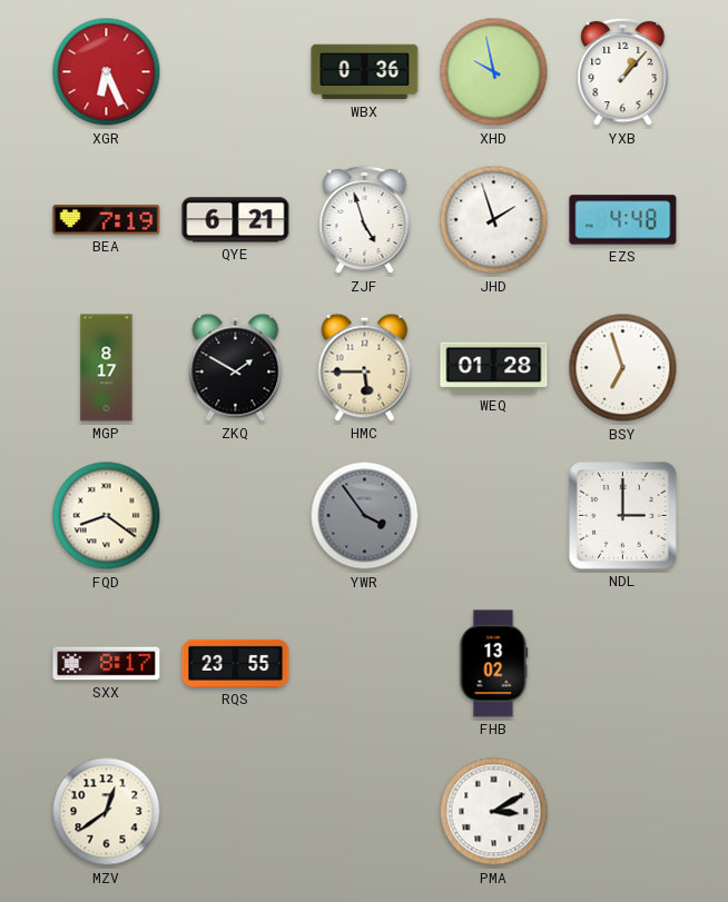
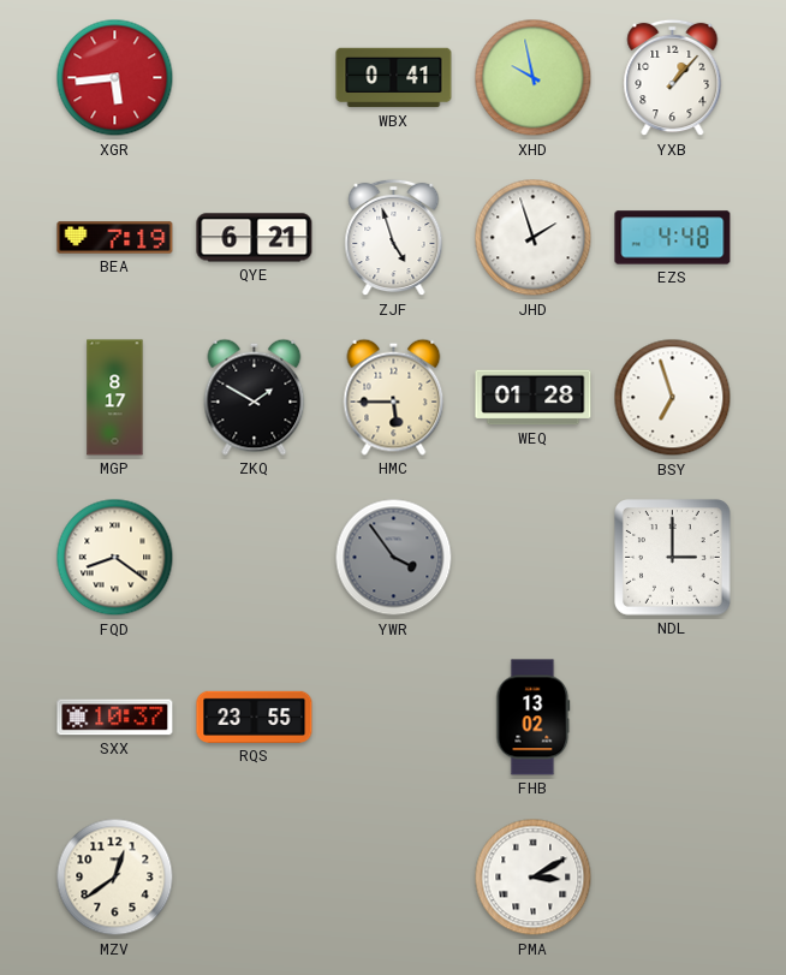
XGR: 6:26 -> 5:44
WBX: 0:36 -> 0:41
SXX: 8:17 -> 10:37
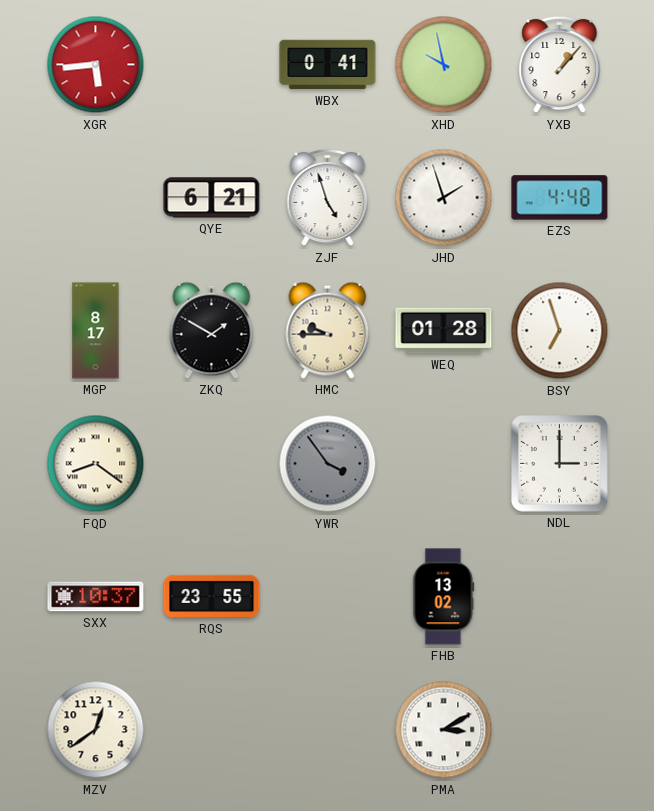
BEA: 7:19 -> none
HMC: 5:45 -> 9:45
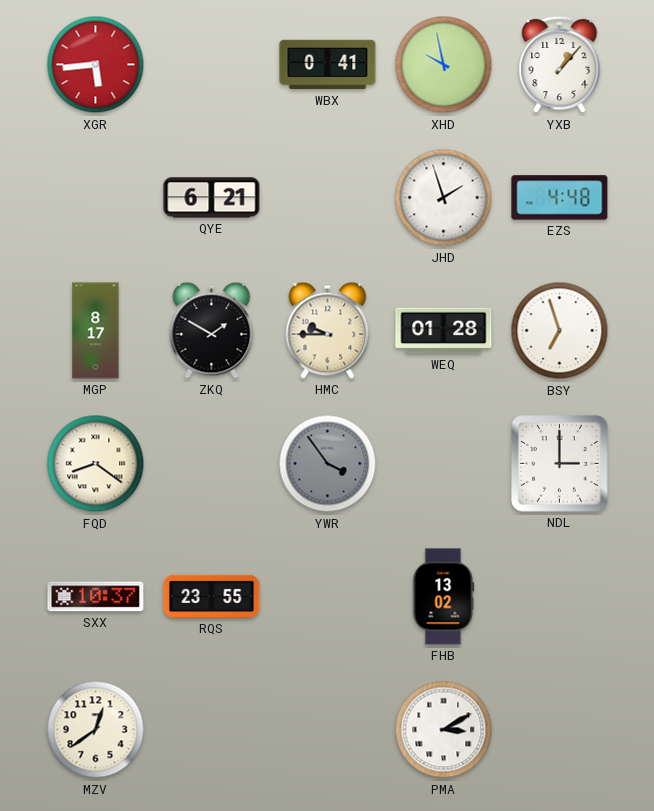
ZJF: 4:57 -> none
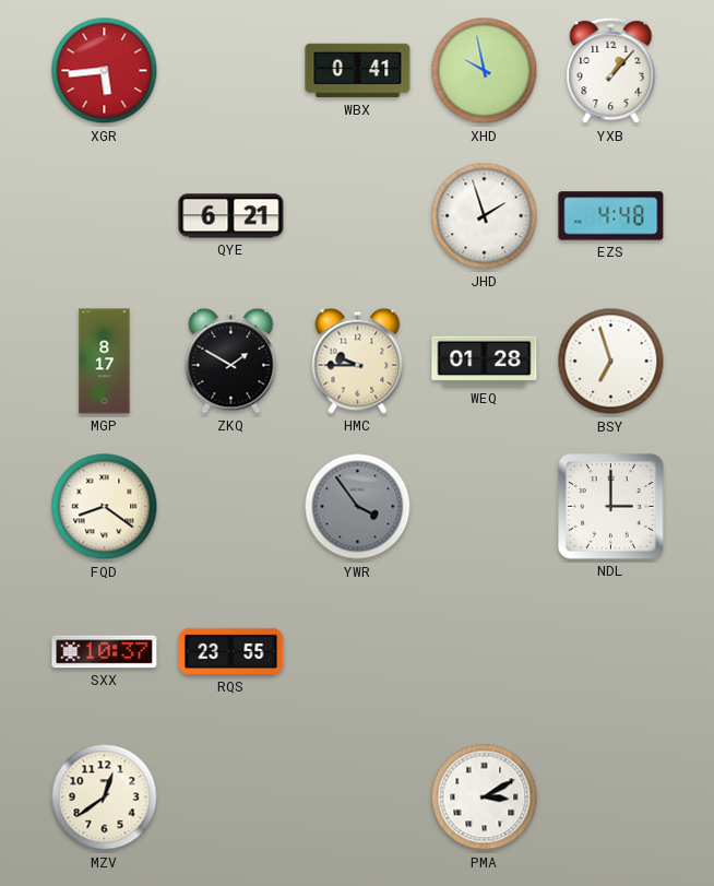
FHB: 13:02 -> none
